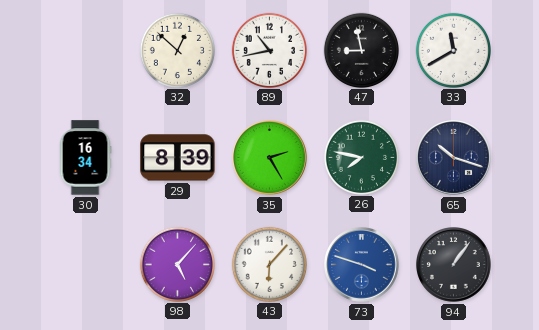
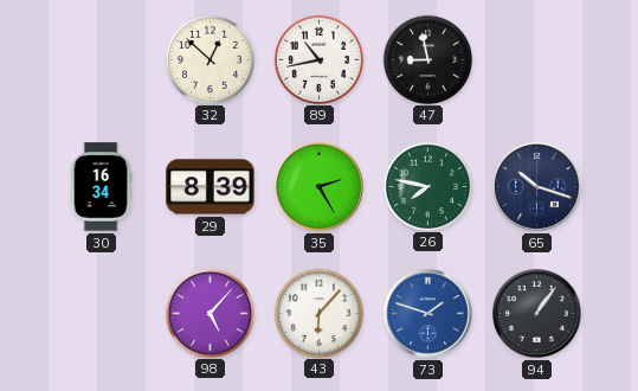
33: 11:40 -> none
73: 3:48 -> 1:48
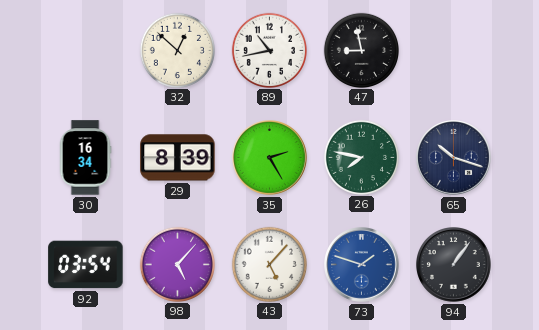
92: none -> 03:54
43: 6:07 -> 5:07
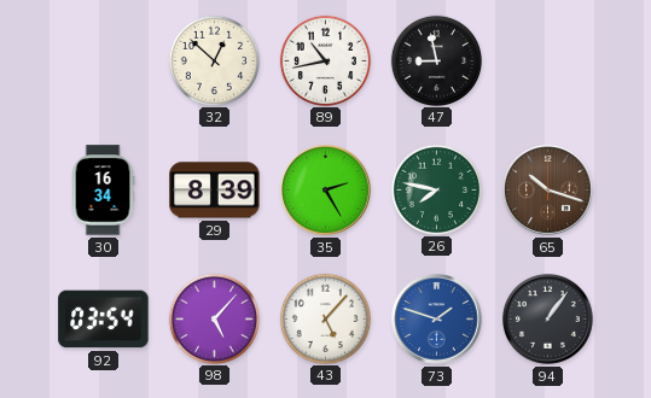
65 dial: navy -> brown
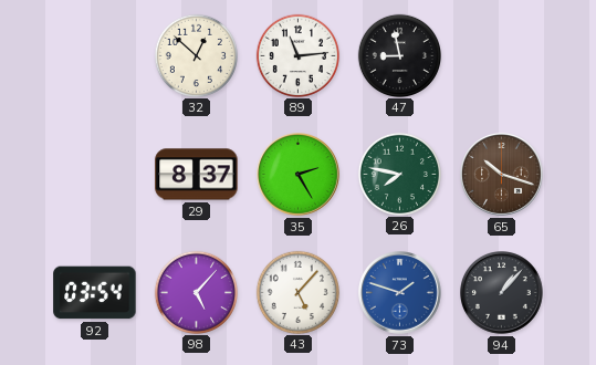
89: 10:43 -> 11:14
30: 16:34 -> none
29: 8:39 -> 8:37
94: 1:06 -> 1:07
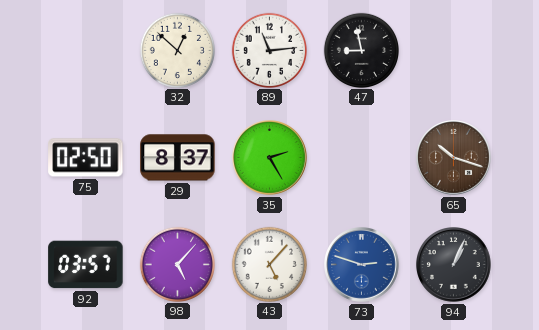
75: none -> 02:50
26: 7:47 -> none
92: 03:54 -> 03:57
73: 1:48 -> 2:48
94: 1:07 -> 1:04
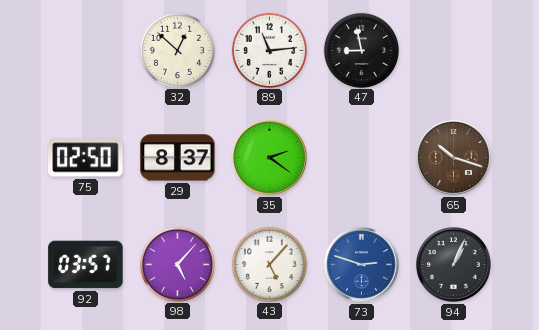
35: 2:25 -> 2:21
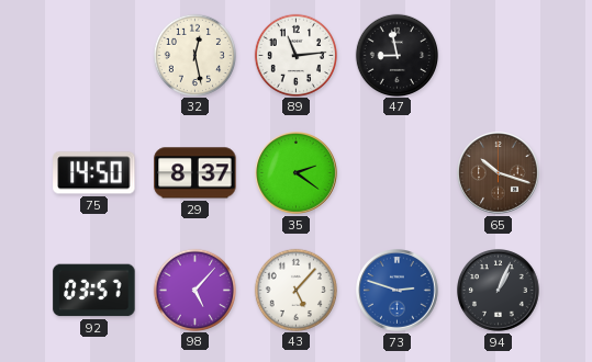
32: 12:52 -> 12:28
75: 02:50 -> 14:50
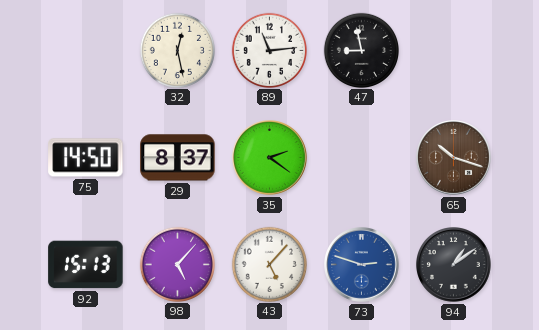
92: 03:57 -> 15:13
94: 1:04 -> 1:09
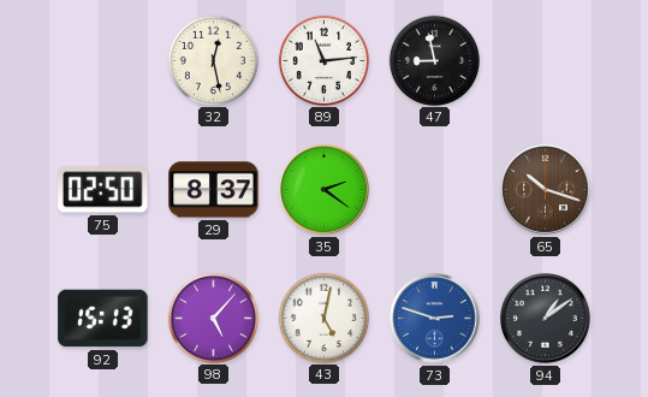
75: 14:50 -> 02:50
43: 5:07 -> 5:02
